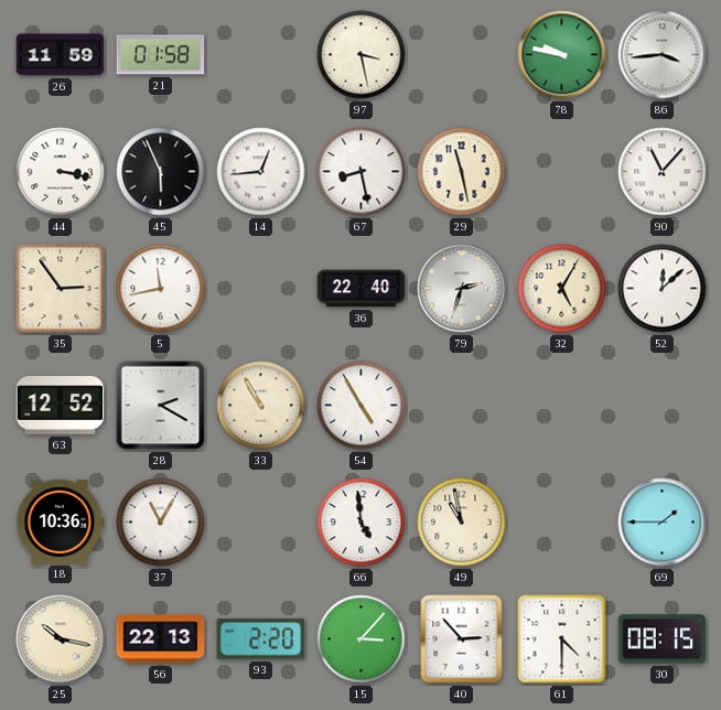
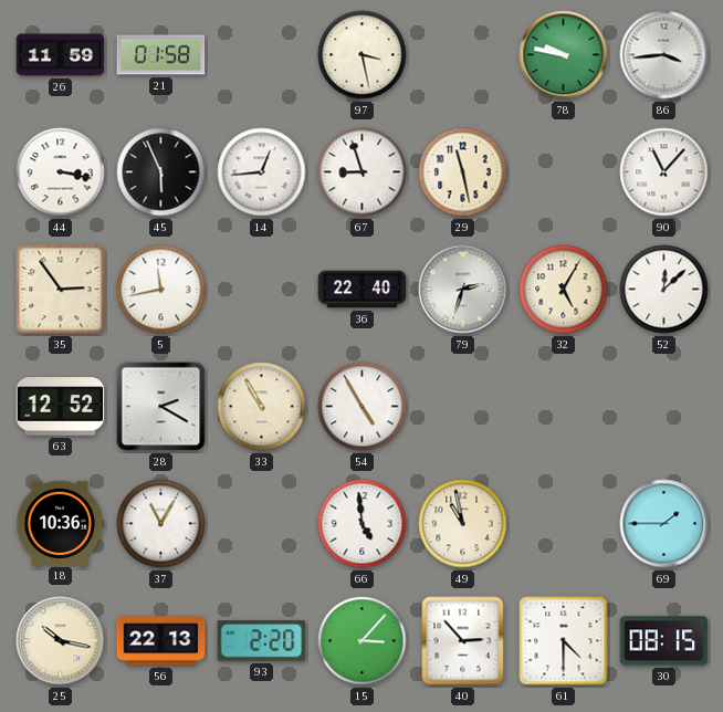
67: 8:28 -> 8:57
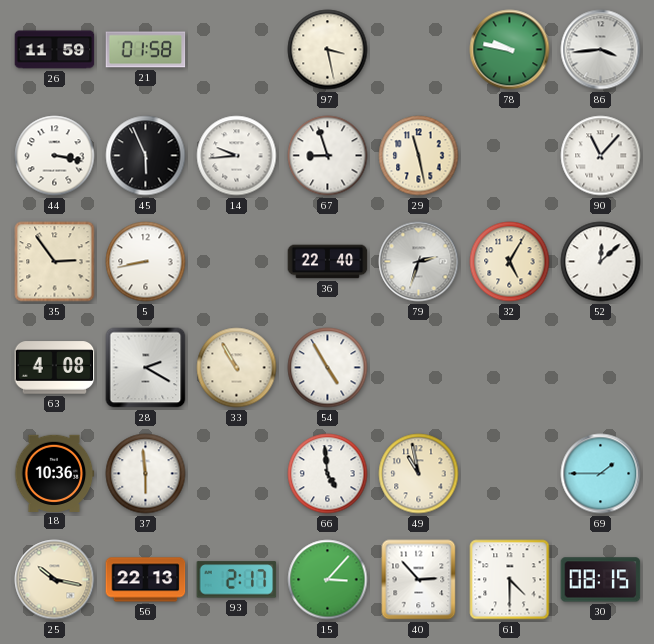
14: 12:44 -> 9:44
5: 11:43 -> 8:43
63: 12:52 -> 4:08
37: 11:05 -> 5:59
93: 2:20 -> 2:17
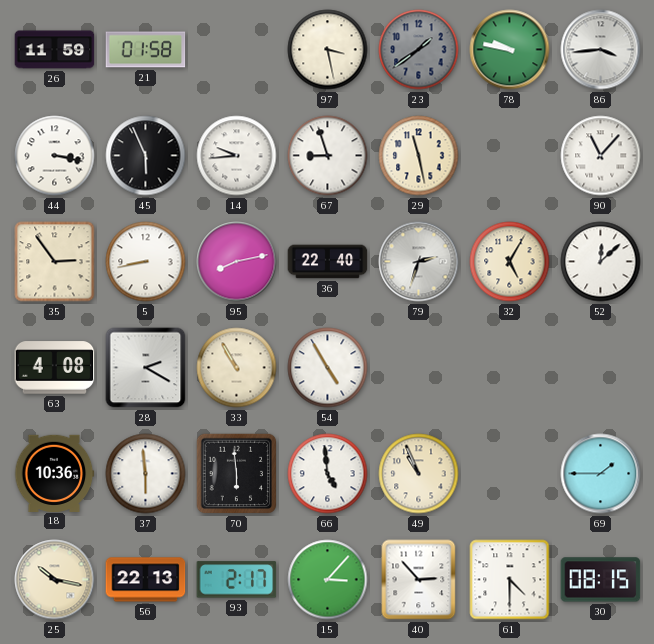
23: none -> 1:39
95: none -> 8:13
70: none -> 5:59
49: 10:58 -> 10:56
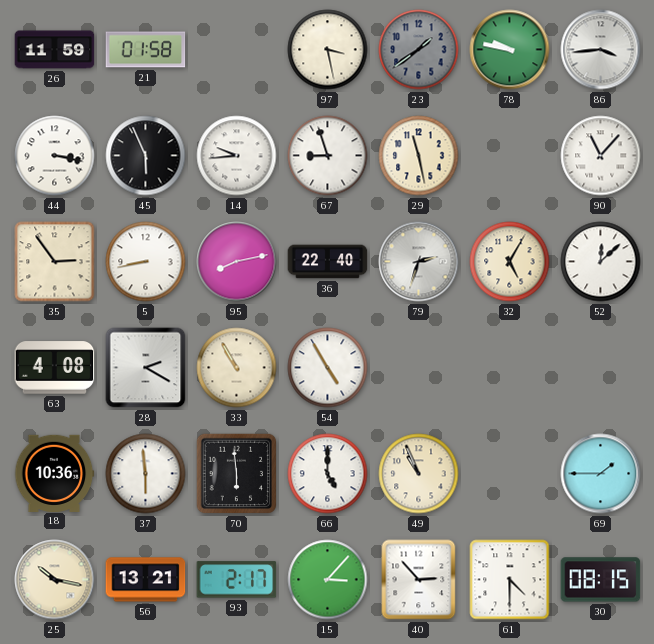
66: 4:59 -> 5:00
56: 22:13 -> 13:21
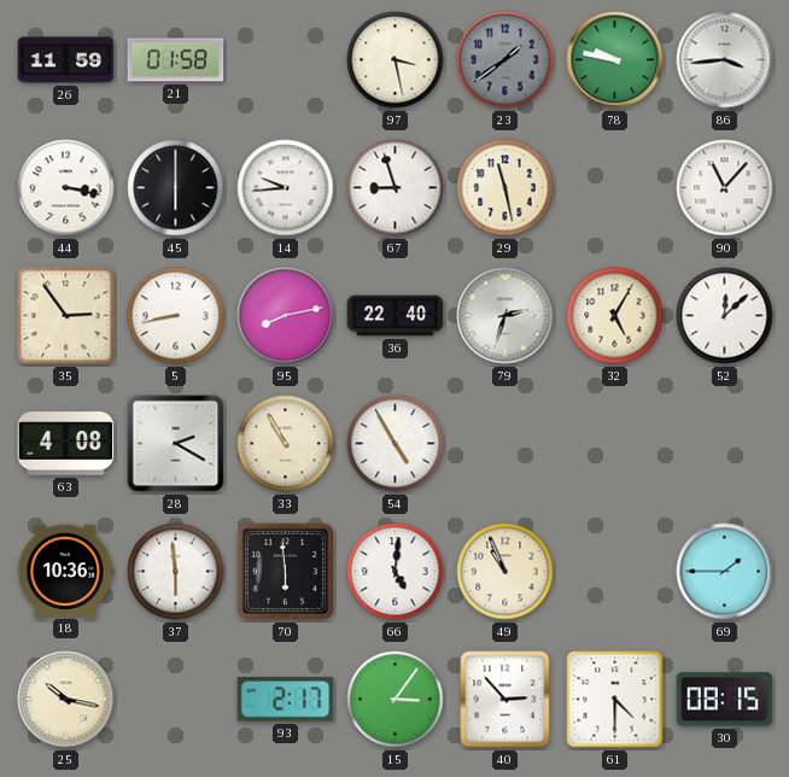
45: 5:56 -> 6:00
66: 5:00 -> 5:01
56: 13:21 -> none
15: 3:07 -> 3:06
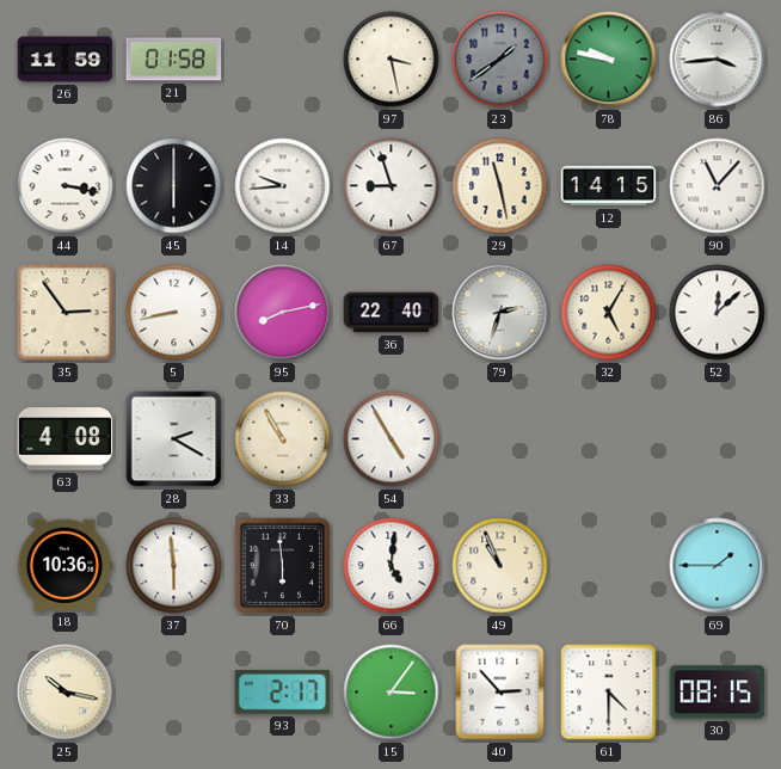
12: none -> 14:15
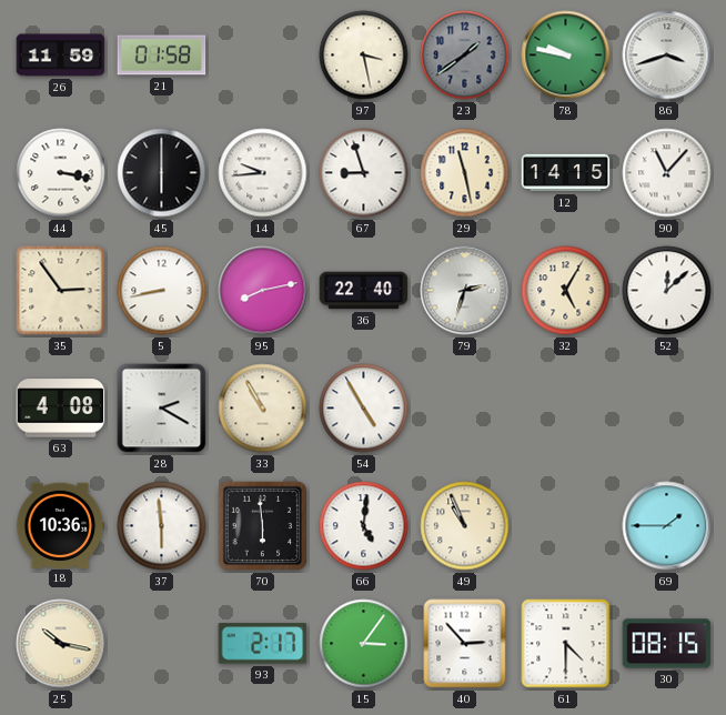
86: 3:44 -> 3:42
